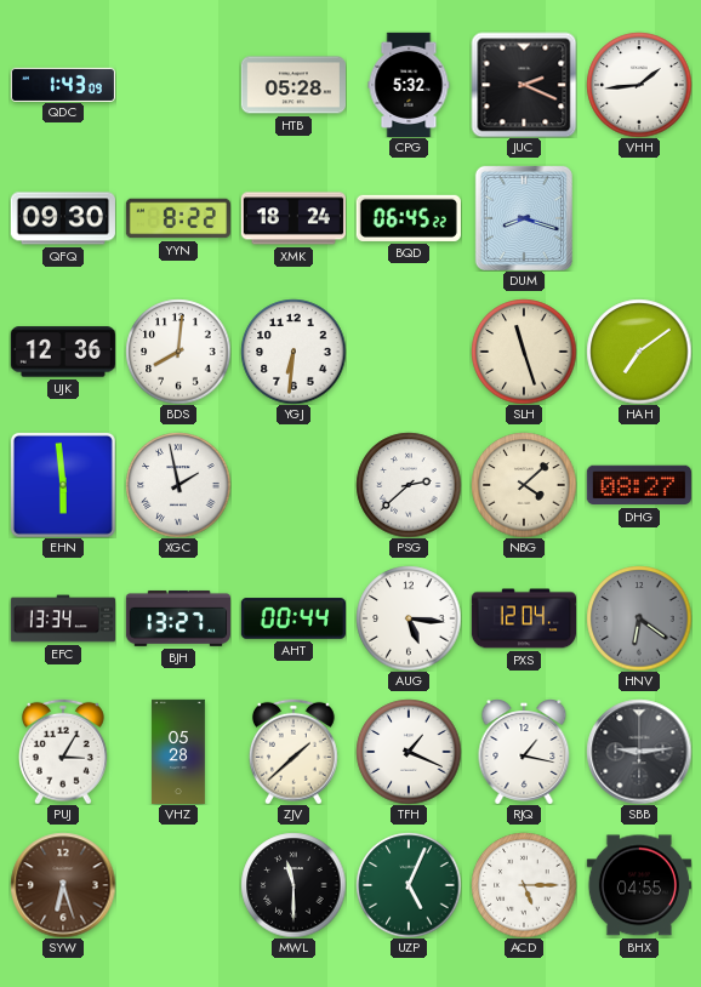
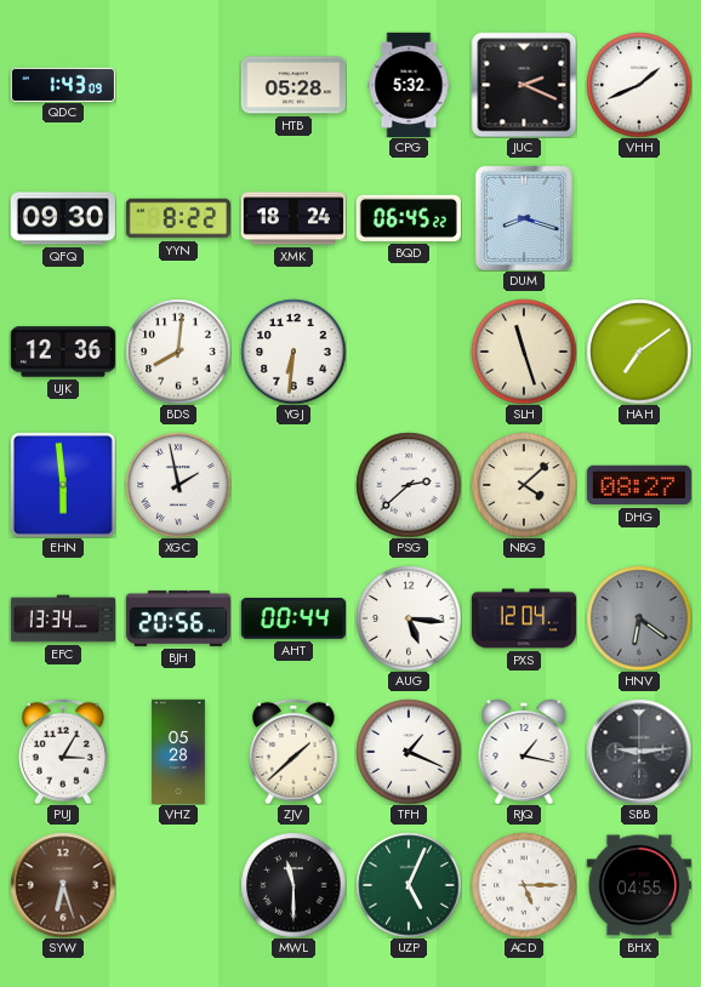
VHH: 1:44 -> 1:41
BJH: 13:27 -> 20:56
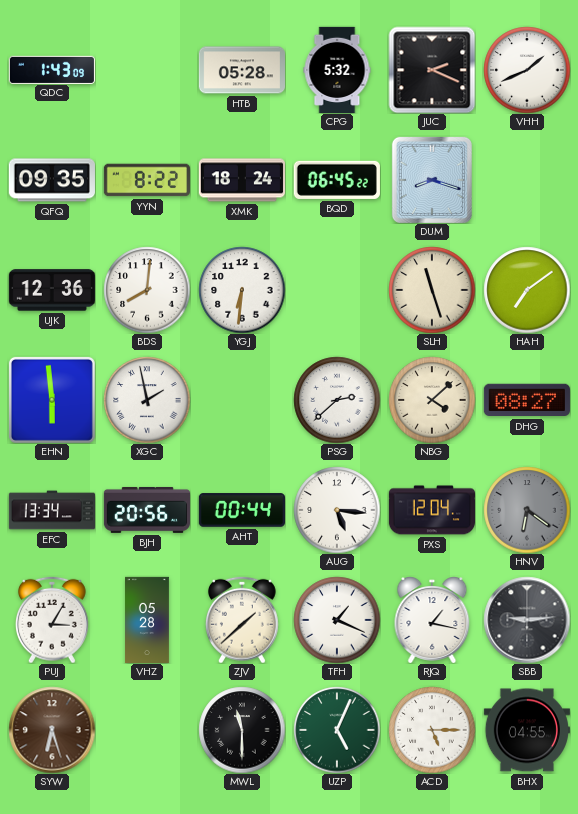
QFQ: 09:30 -> 09:35
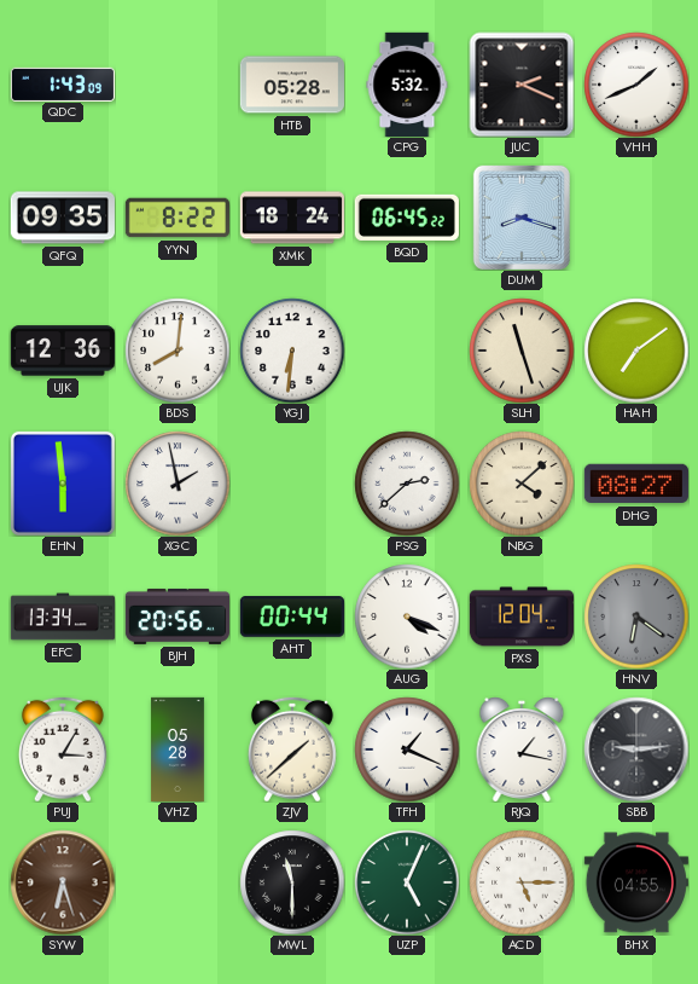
AUG: 5:16 -> 4:19
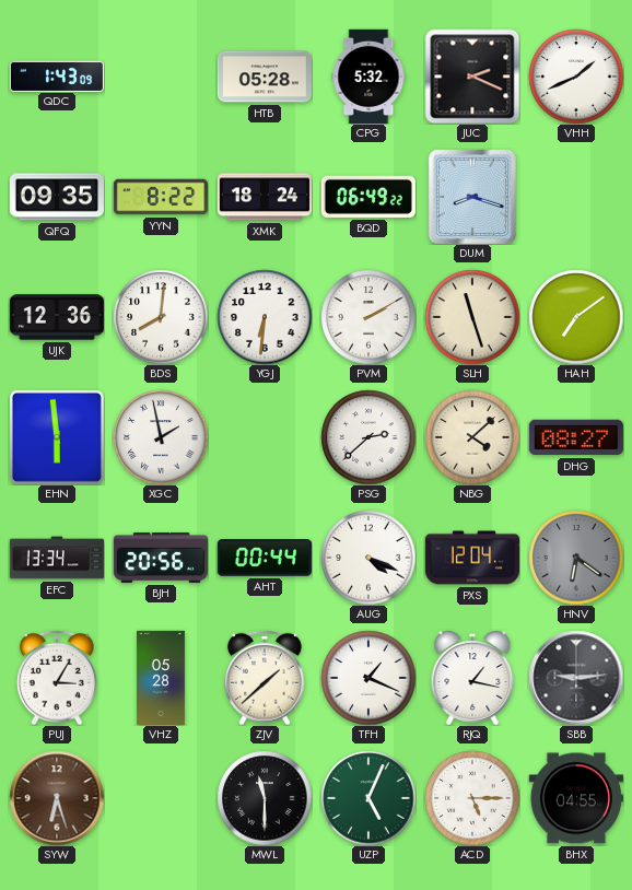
BQD: 06:45 -> 06:49
PVM: none -> 2:10
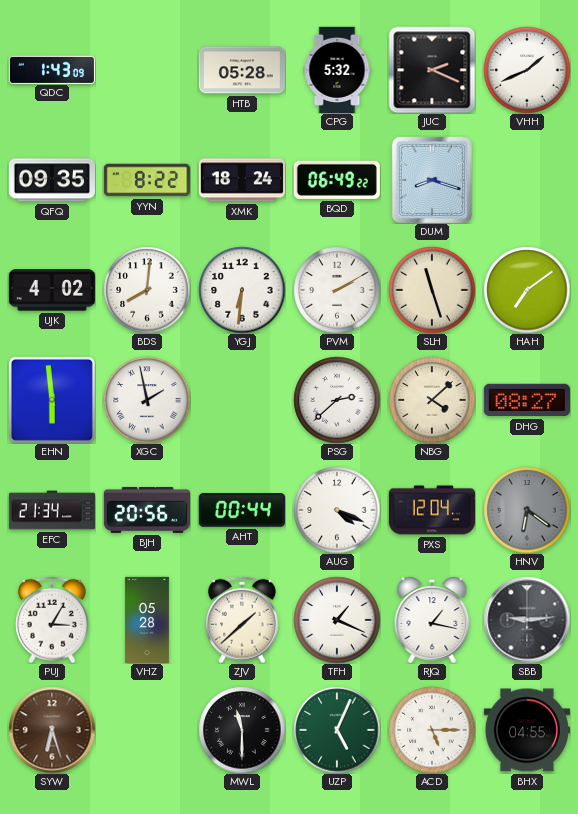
UJK: 12:36 -> 4:02
EFC: 13:34 -> 21:34
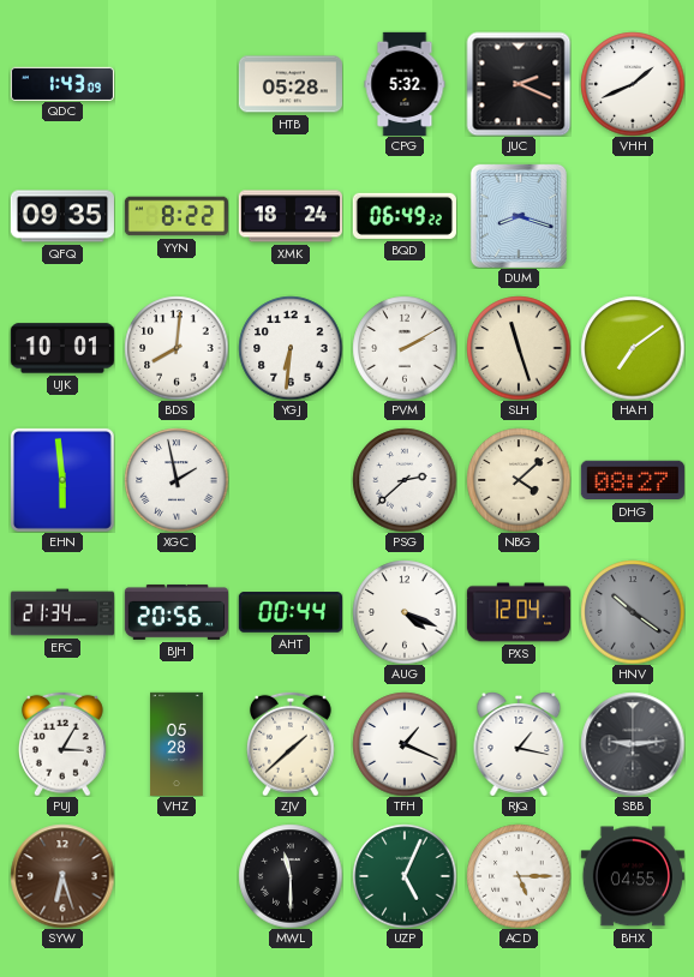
UJK: 4:02 -> 10:01
HNV: 6:21 -> 10:21
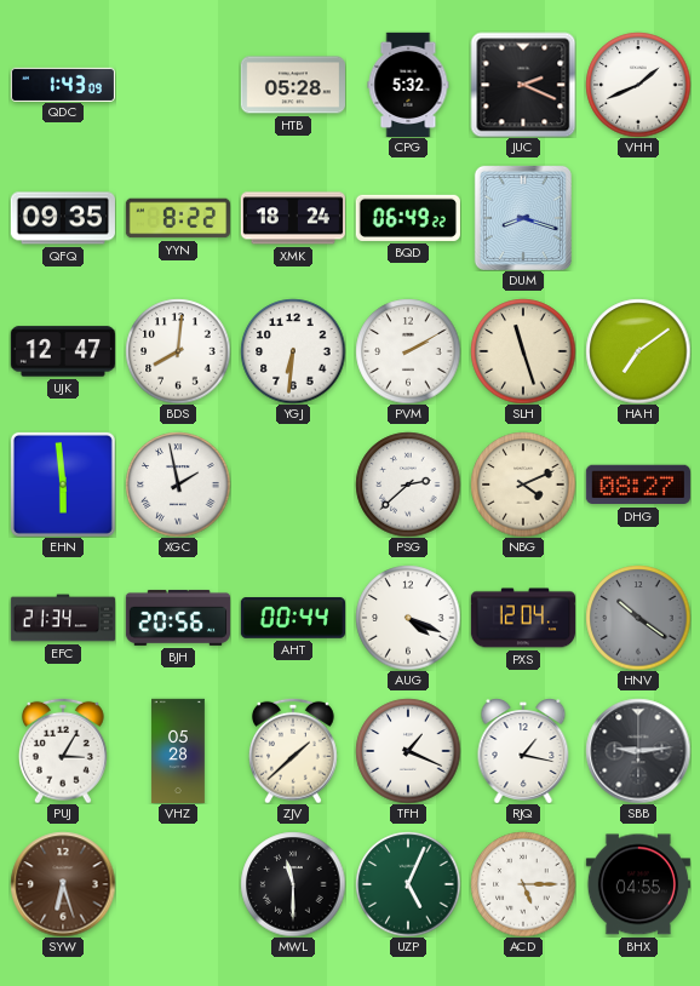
UJK: 10:01 -> 12:47
NBG: 4:08 -> 4:11
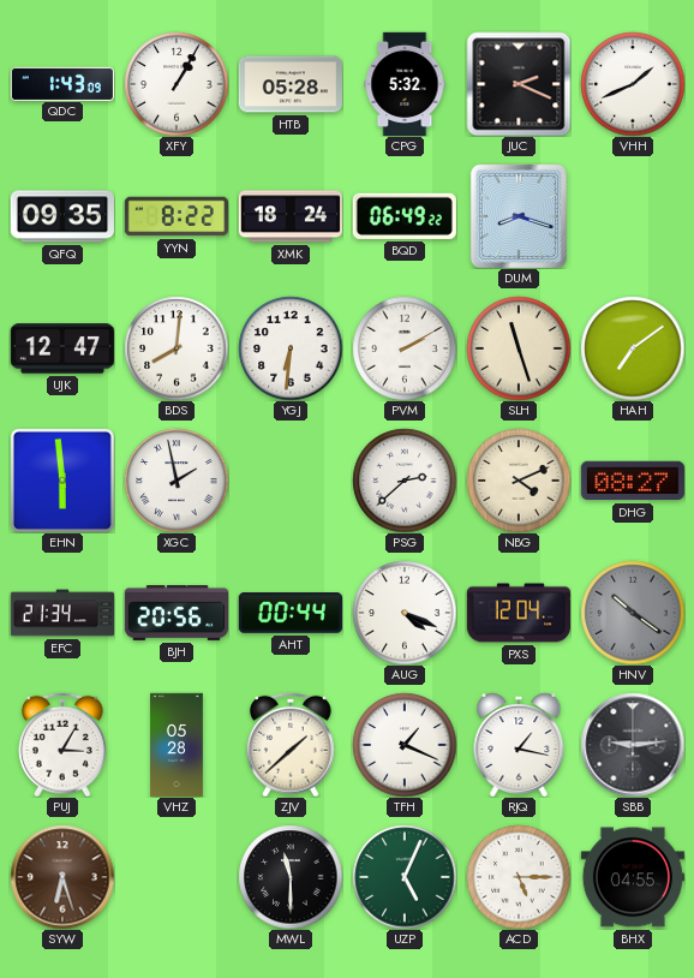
XFY: none -> 1:05
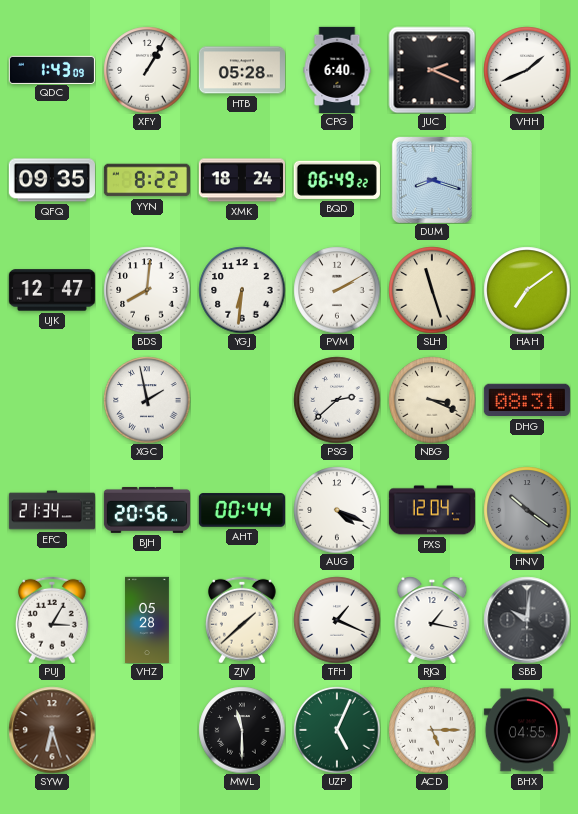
CPG: 5:32 -> 6:40
EHN: 5:59 -> none
NBG: 4:11 -> 3:19
DHG: 08:27 -> 08:31
SBB: 9:14 -> 10:01
